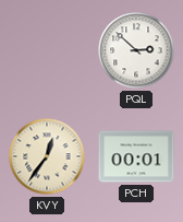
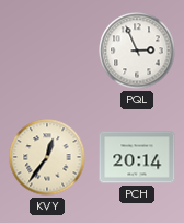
PQL: 2:52 -> 2:56
PCH: 00:01 -> 20:14
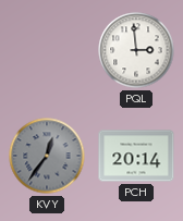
PQL: 2:56 -> 2:59
KVY dial: cream -> grey
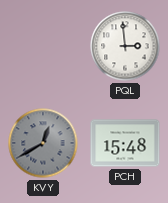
KVY: 12:36 -> 12:40
PCH: 20:14 -> 15:48
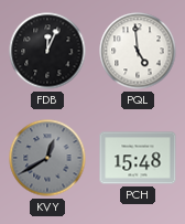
FDB: none -> 12:04
PQL: 2:59 -> 4:59
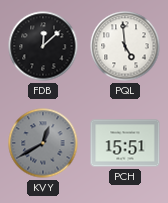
FDB: 12:04 -> 12:08
PCH: 15:48 -> 15:51
